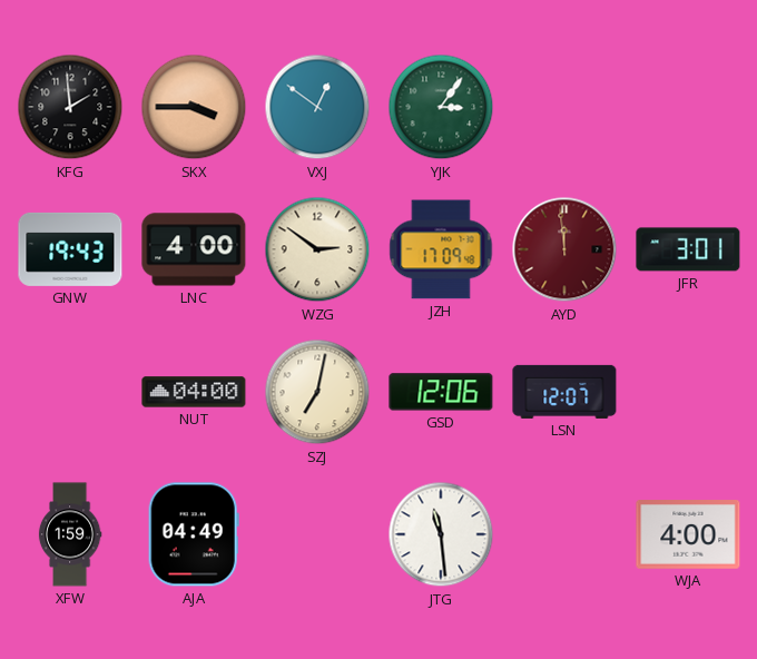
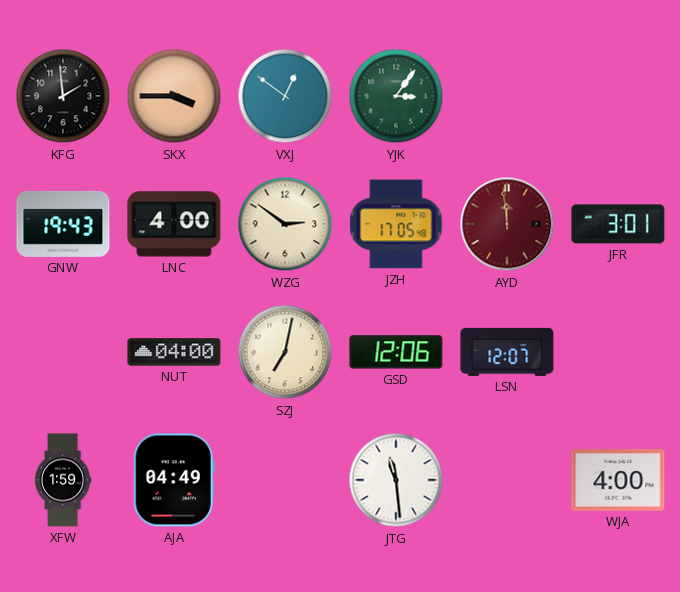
JZH: 17:09 -> 17:05
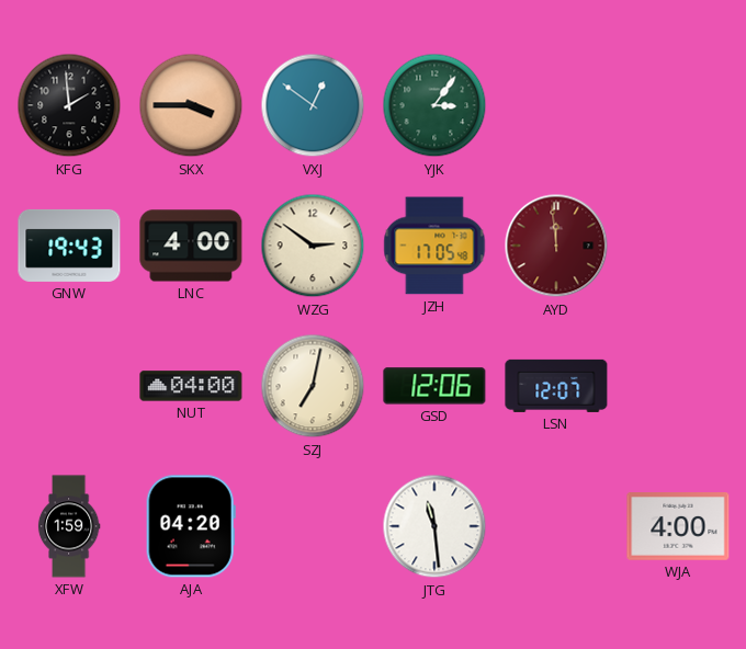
JFR: 3:01 -> none
AJA: 04:49 -> 04:20
